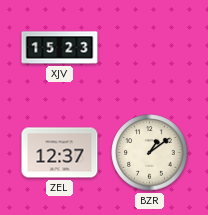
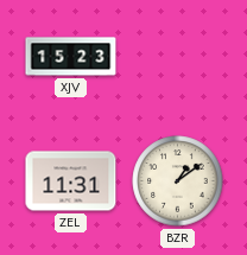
ZEL: 12:37 -> 11:31
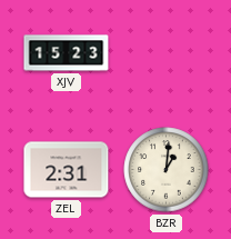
ZEL: 11:31 -> 2:31
BZR: 1:09 -> 1:01
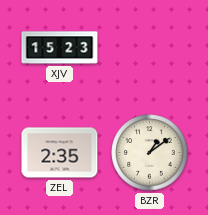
ZEL: 2:31 -> 2:35
BZR: 1:01 -> 1:09
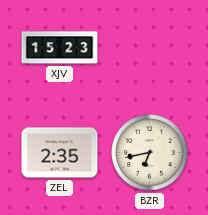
BZR: 1:09 -> 6:43
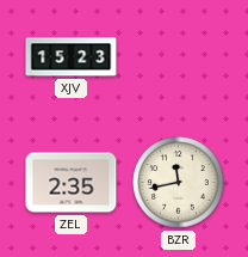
BZR: 6:43 -> 11:43
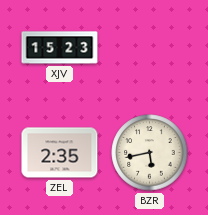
BZR: 11:43 -> 5:43
